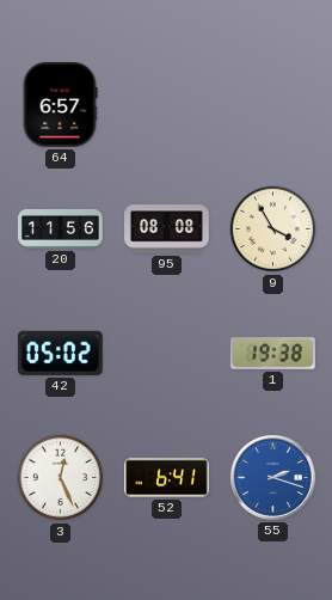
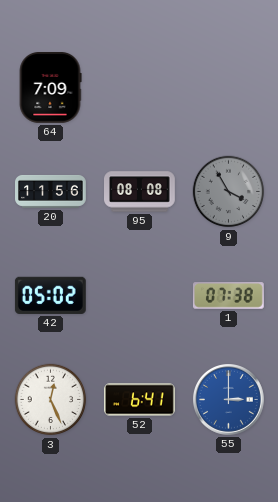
64: 6:57 -> 7:09
9 dial: cream -> grey
1: 19:38 -> 07:38
55: 2:18 -> 3:00
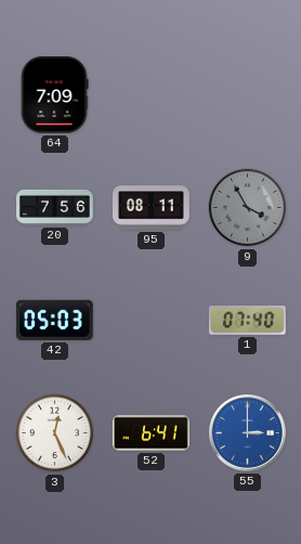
20: 11:56 -> 7:56
95: 08:08 -> 08:11
42: 05:02 -> 05:03
1: 07:38 -> 07:40
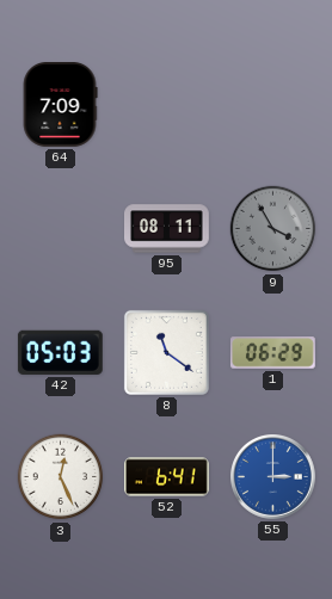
20: 7:56 -> none
8: none -> 11:21
1: 07:40 -> 06:29
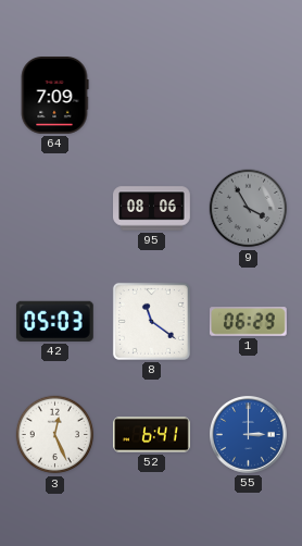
95: 08:11 -> 08:06
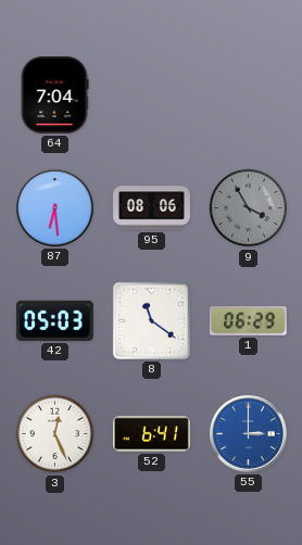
64: 7:09 -> 7:04
87: none -> 6:29
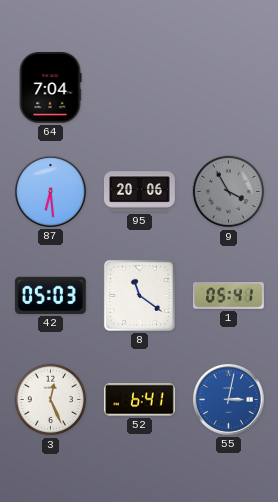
95: 08:06 -> 20:06
1: 06:29 -> 05:41
55: 3:00 -> 3:02
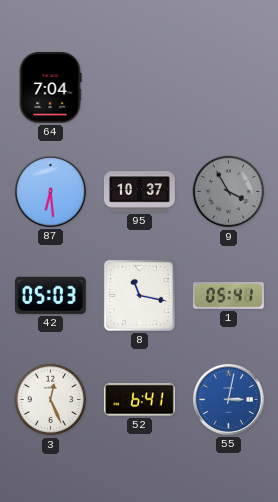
95: 20:06 -> 10:37
8: 11:21 -> 11:17
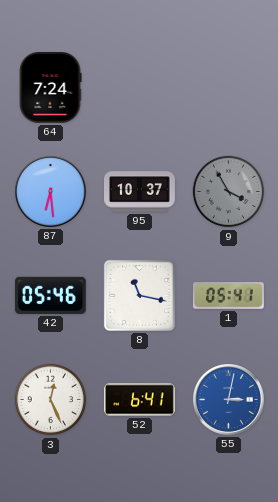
64: 7:04 -> 7:24
42: 05:03 -> 05:46
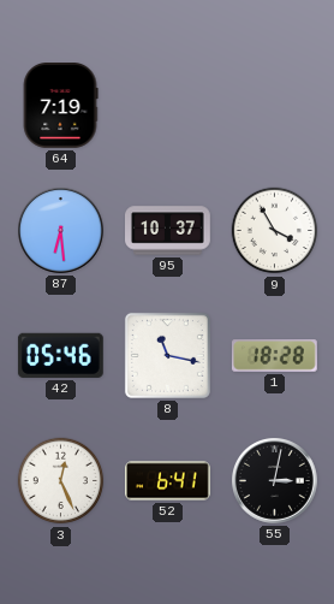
64: 7:24 -> 7:19
9 dial: grey -> white
1: 05:41 -> 18:28
55 dial: blue -> black
